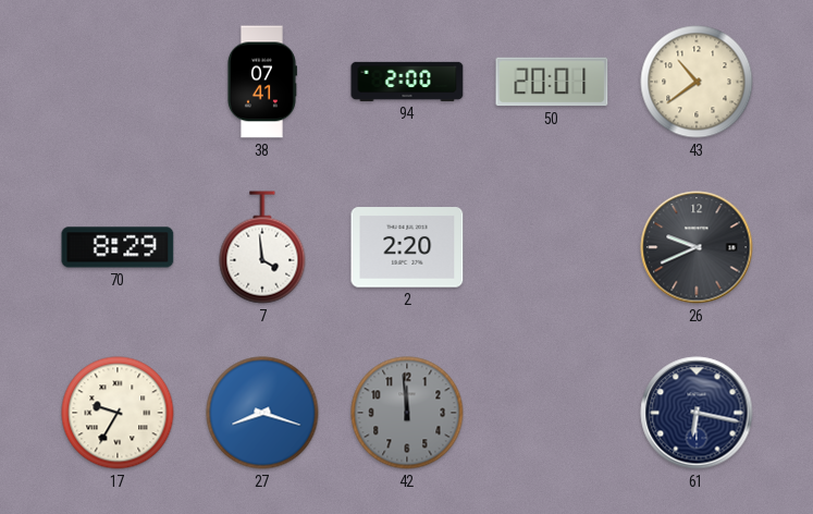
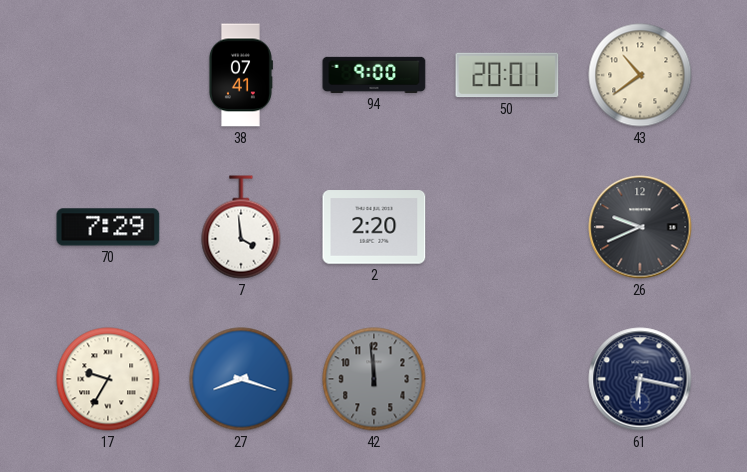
94: 2:00 -> 9:00
70: 8:29 -> 7:29
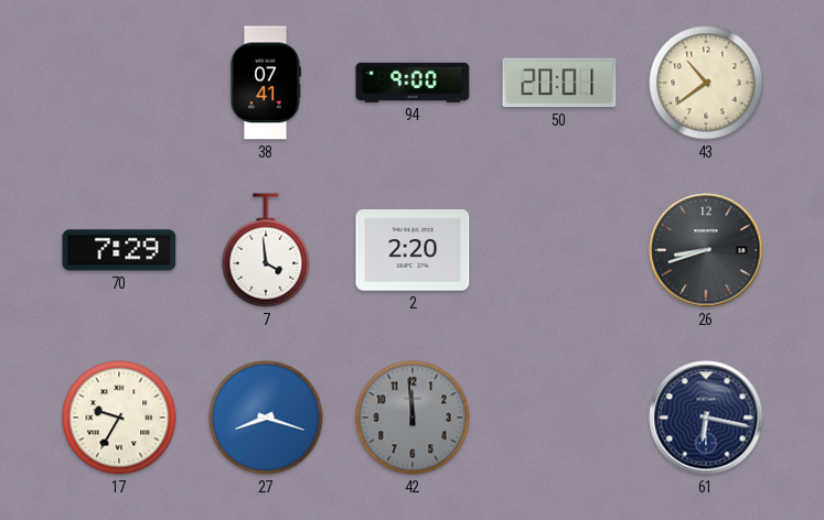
26: 9:41 -> 8:42
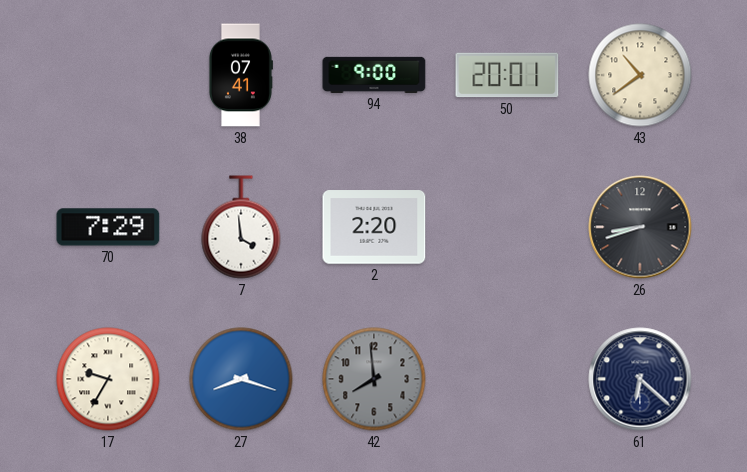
42: 11:59 -> 7:59
61: 6:17 -> 6:22
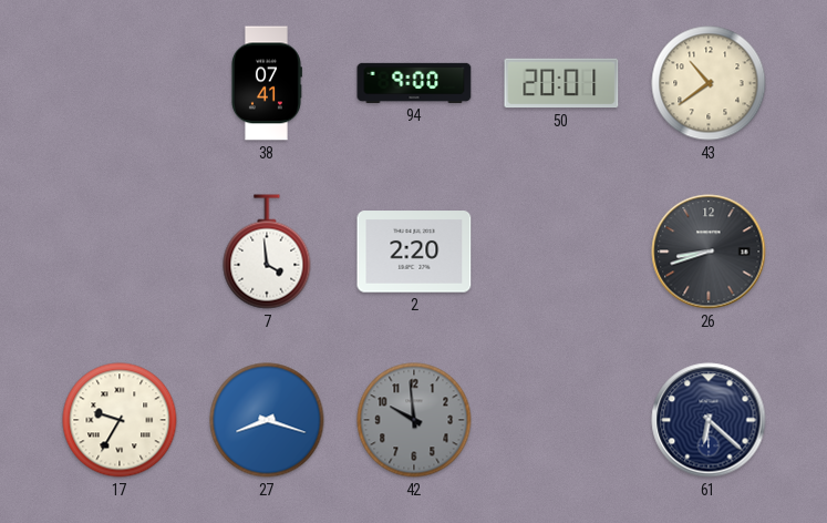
70: 7:29 -> none
42: 7:59 -> 9:59
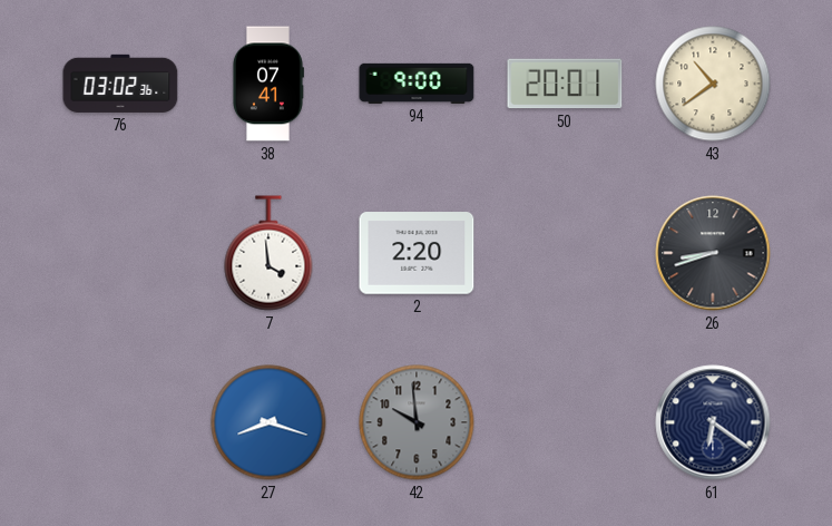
76: none -> 03:02
17: 9:35 -> none
61: 6:22 -> 6:21
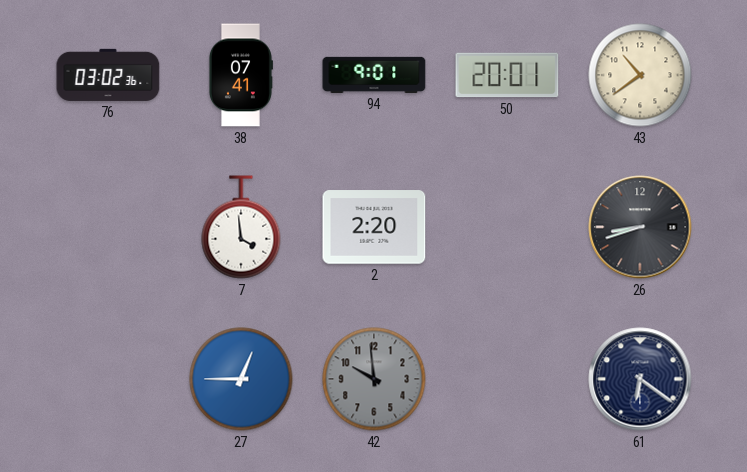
94: 9:00 -> 9:01
27: 8:18 -> 12:45
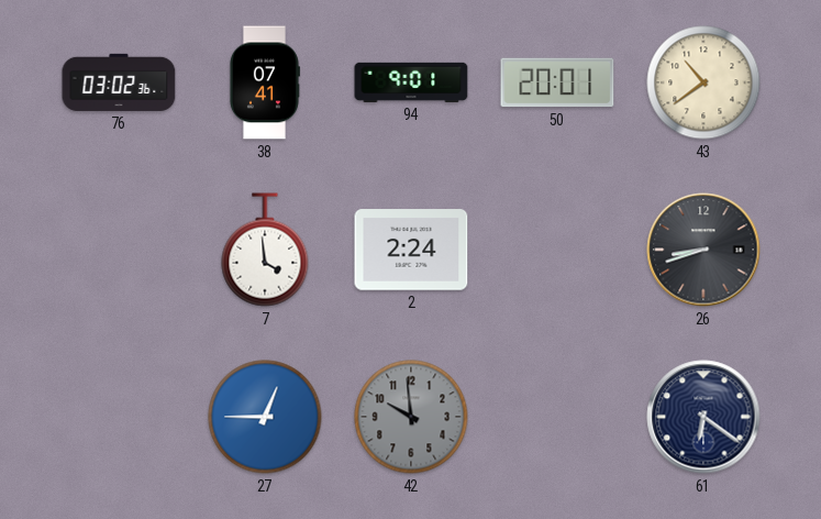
2: 2:20 -> 2:24
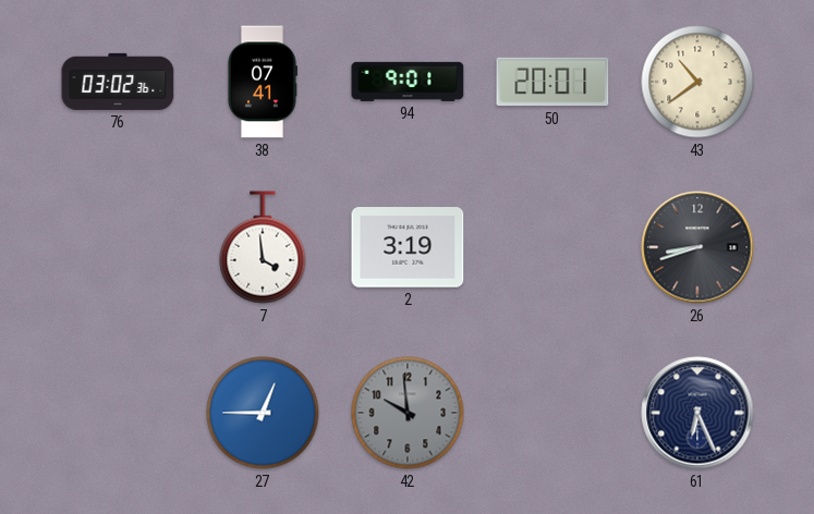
2: 2:24 -> 3:19
61: 6:21 -> 6:26
